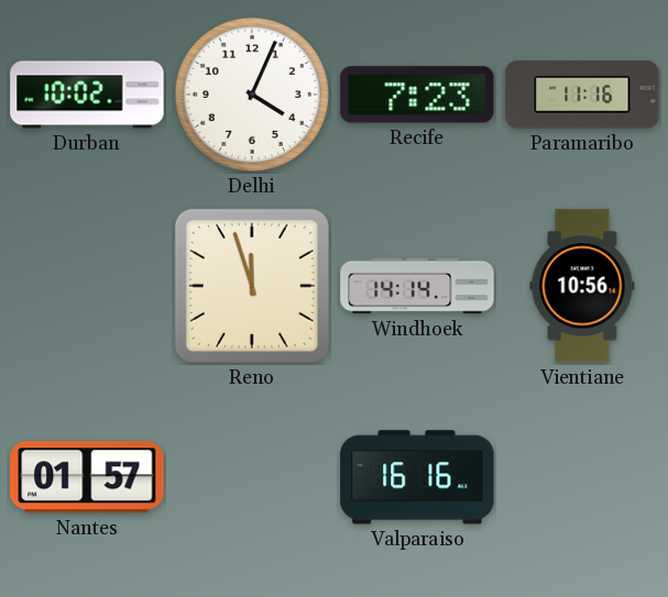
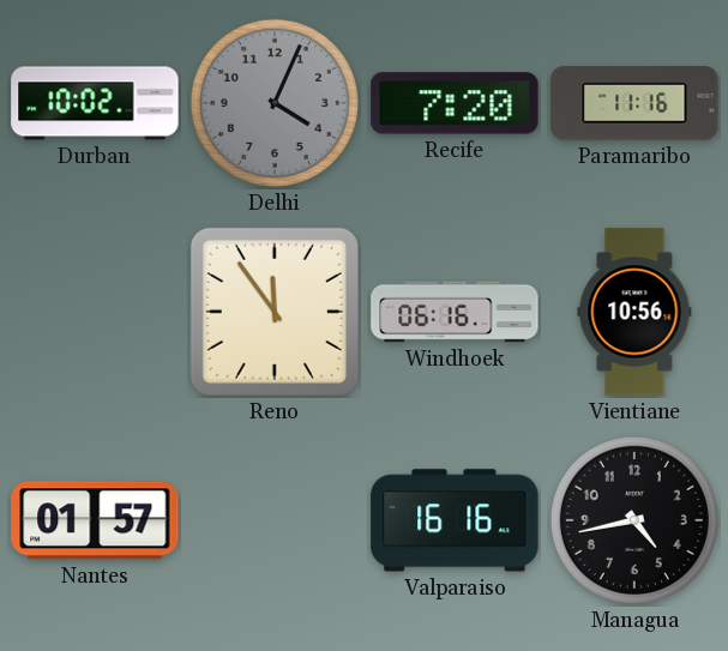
Delhi dial: white -> grey
Recife: 7:23 -> 7:20
Reno: 11:57 -> 11:54
Windhoek: 14:14 -> 06:16
Managua: none -> 4:43
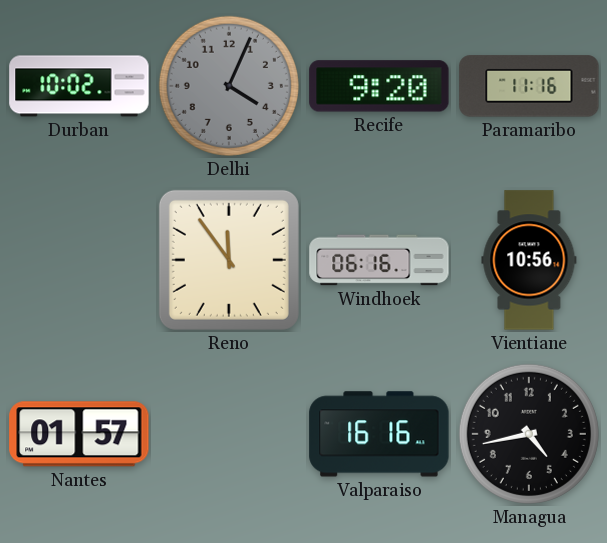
Recife: 7:20 -> 9:20
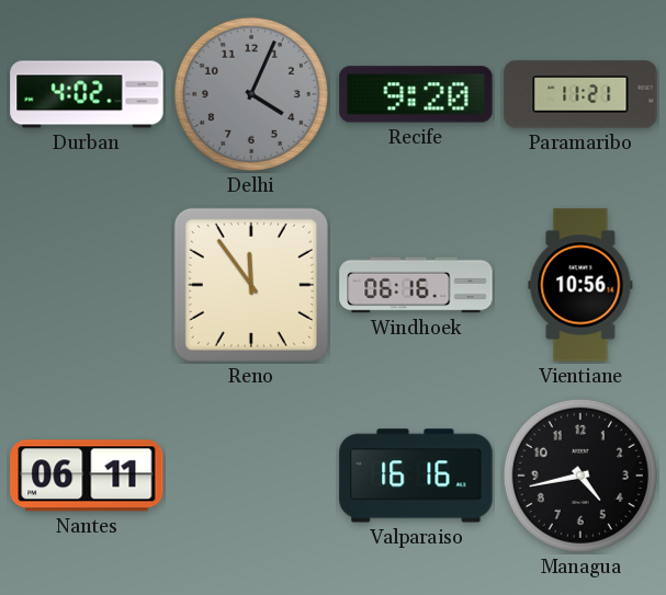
Durban: 10:02 -> 4:02
Paramaribo: 11:16 -> 11:21
Nantes: 01:57 -> 06:11
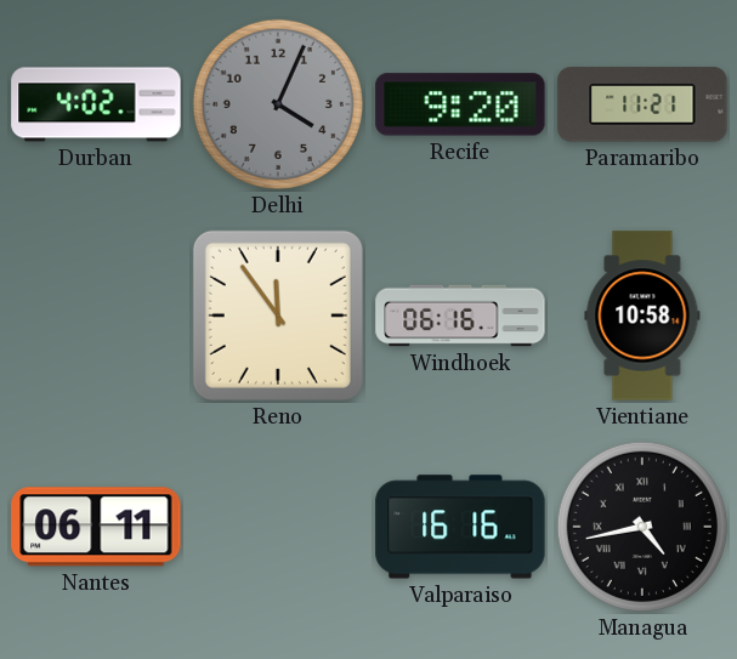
Vientiane: 10:56 -> 10:58
Managua numerals: Arabic -> Roman
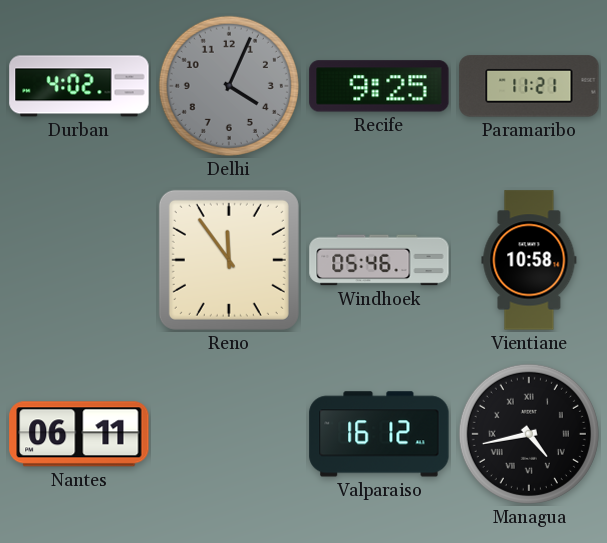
Recife: 9:20 -> 9:25
Windhoek: 06:16 -> 05:46
Valparaiso: 16:16 -> 16:12
